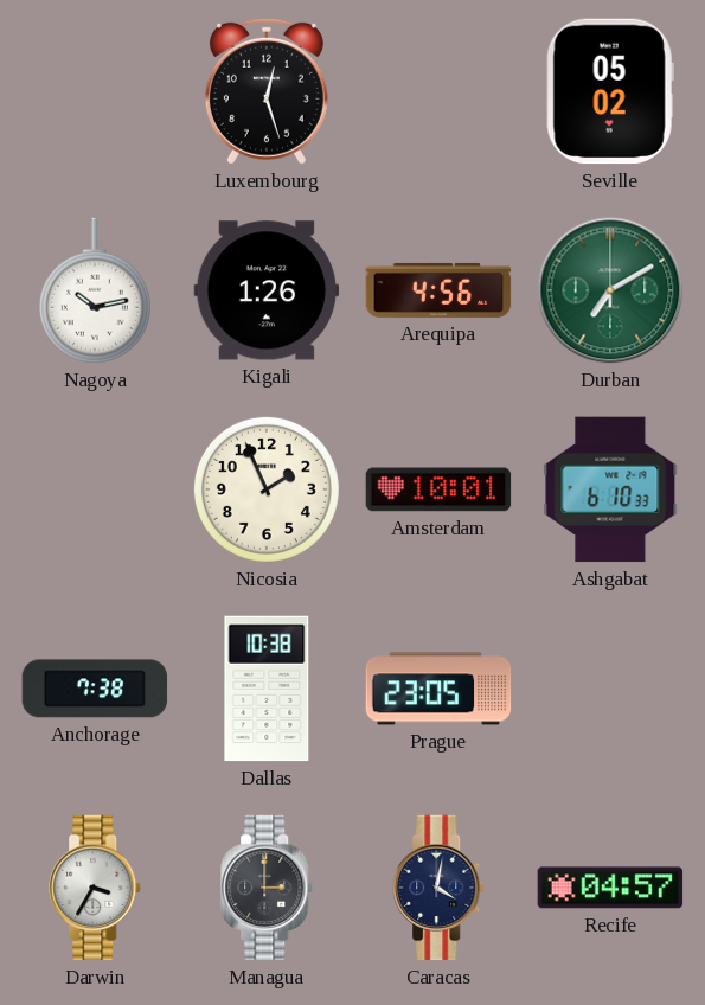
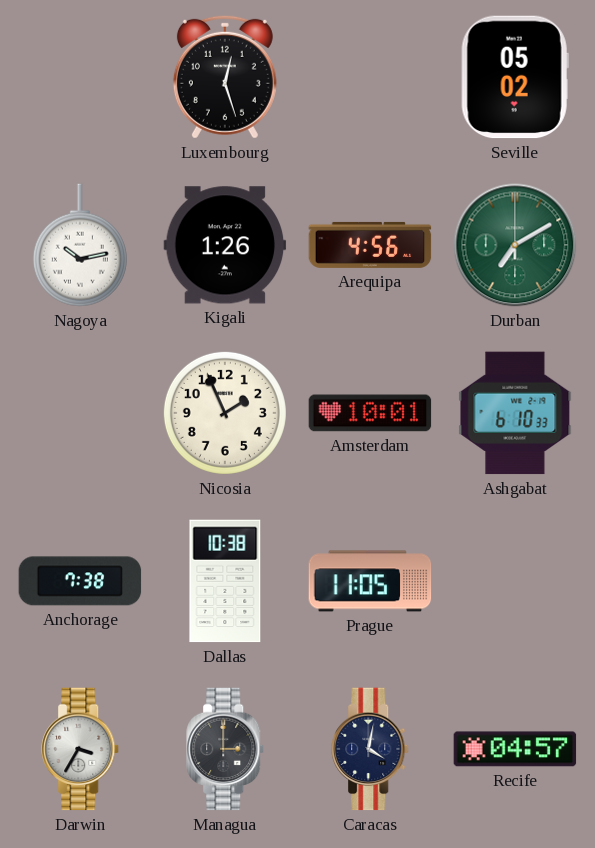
Prague: 23:05 -> 11:05
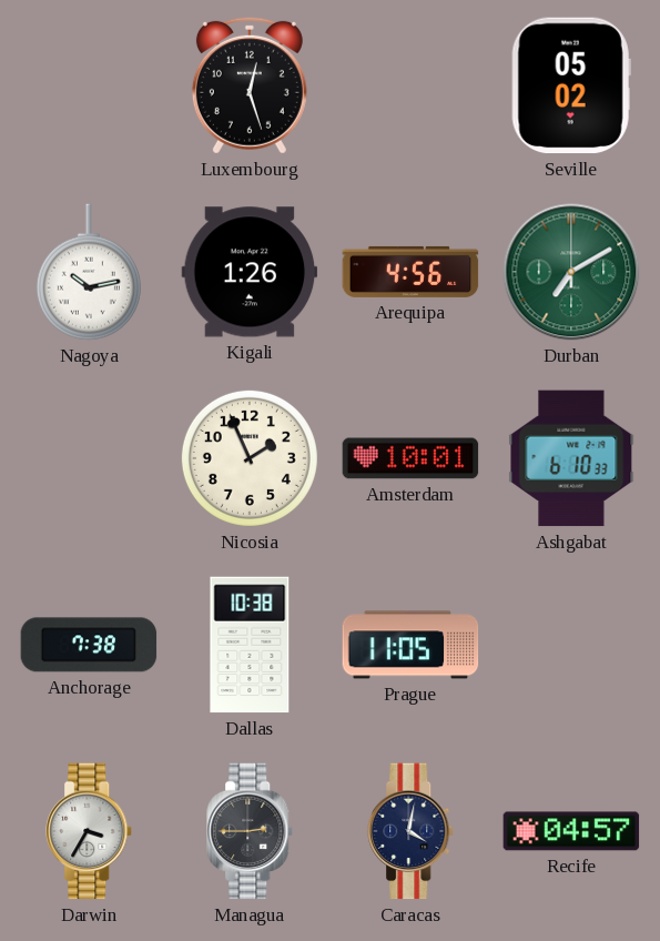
Managua: 3:00 -> 2:45
